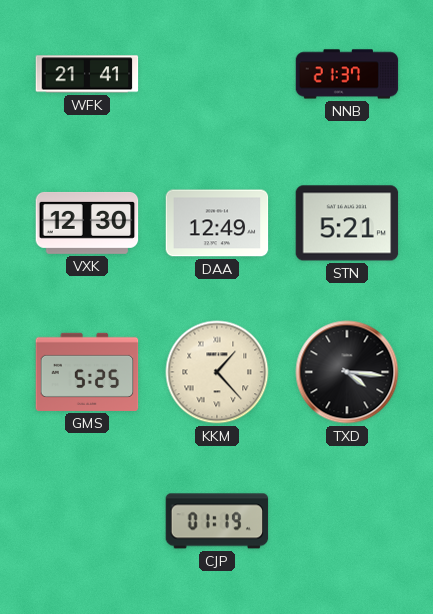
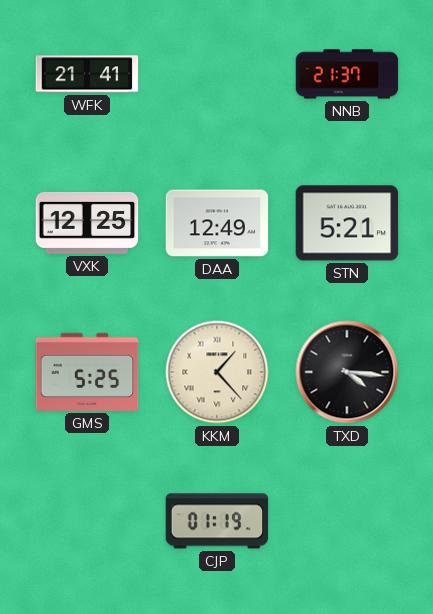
VXK: 12:30 -> 12:25
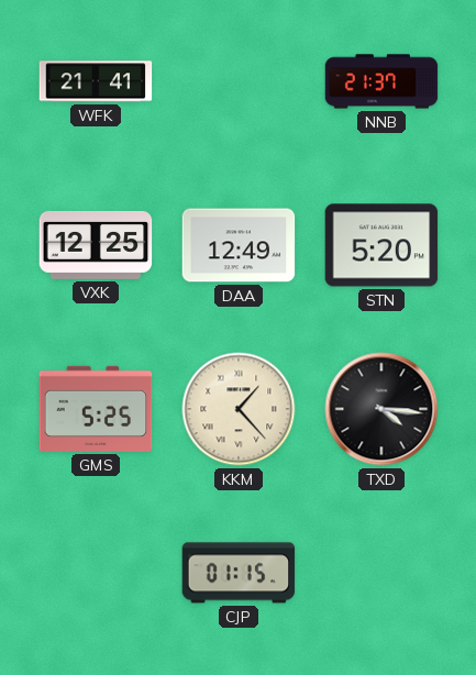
STN: 5:21 -> 5:20
CJP: 01:19 -> 01:15
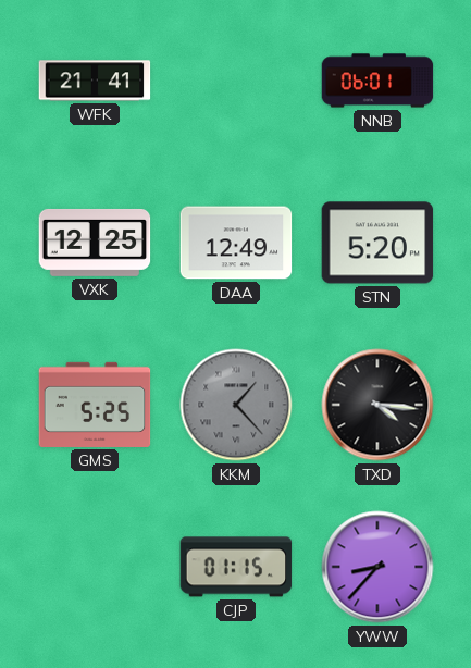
NNB: 21:37 -> 06:01
KKM dial: cream -> grey
YWW: none -> 8:37
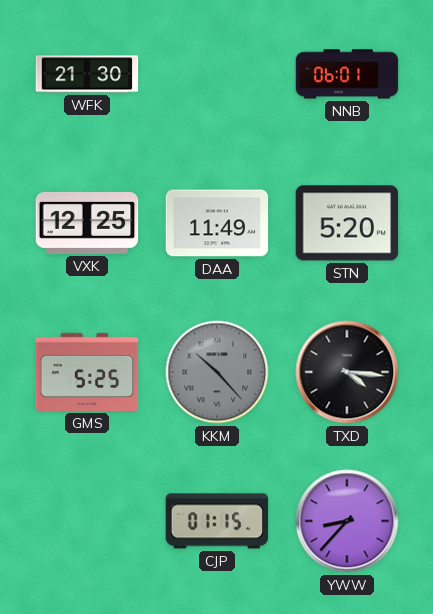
WFK: 21:41 -> 21:30
DAA: 12:49 -> 11:49
KKM: 1:23 -> 10:23
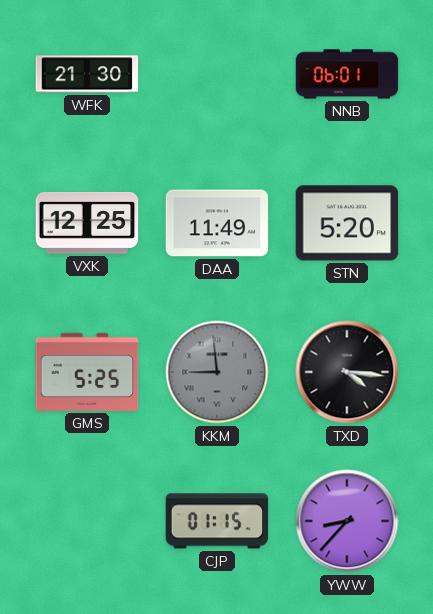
KKM: 10:23 -> 8:59
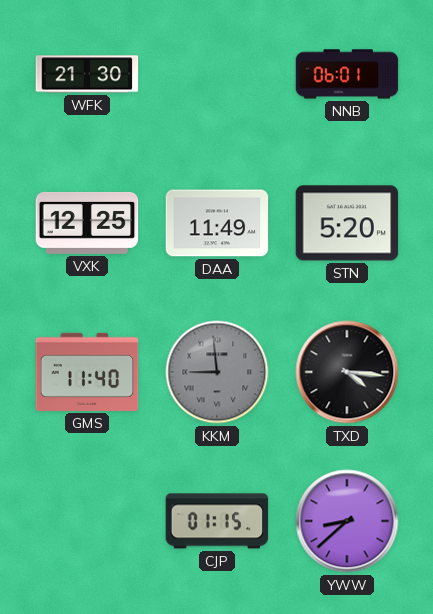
GMS: 5:25 -> 11:40
YWW: 8:37 -> 8:38
